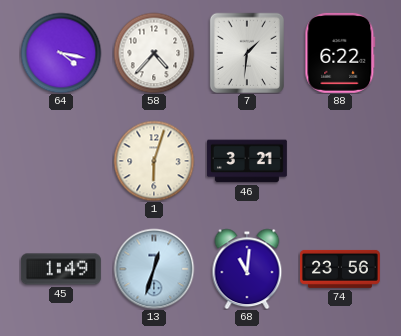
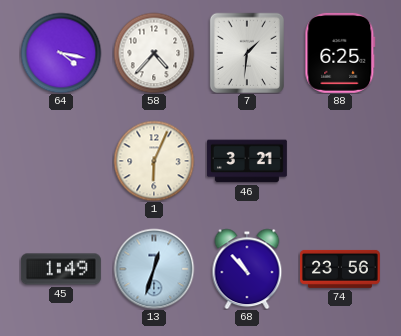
88: 6:22 -> 6:25
1: 6:03 -> 6:04
68: 11:01 -> 10:53
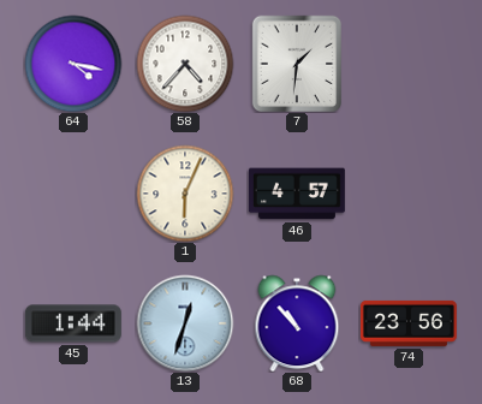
88: 6:25 -> none
46: 3:21 -> 4:57
45: 1:49 -> 1:44
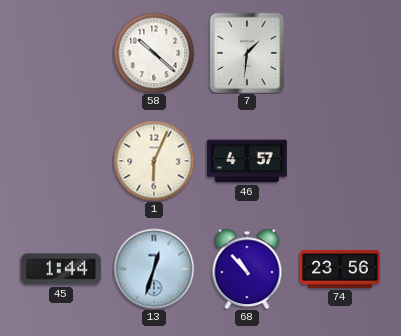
64: 4:17 -> none
58: 4:37 -> 10:22
